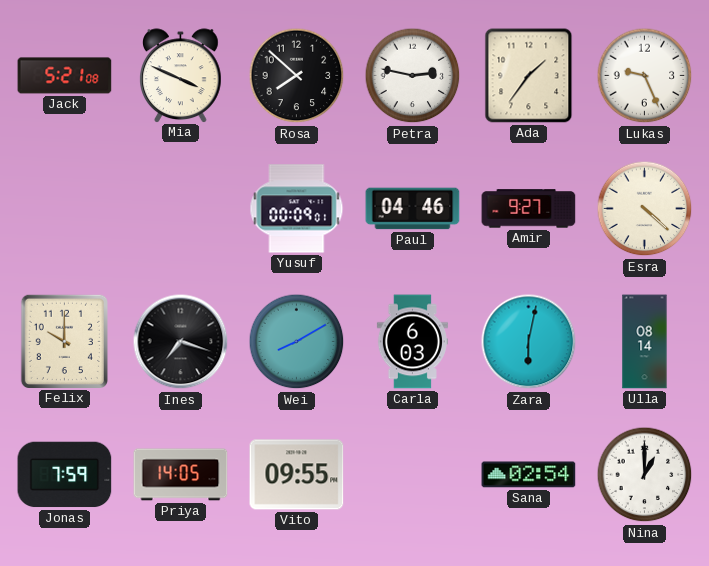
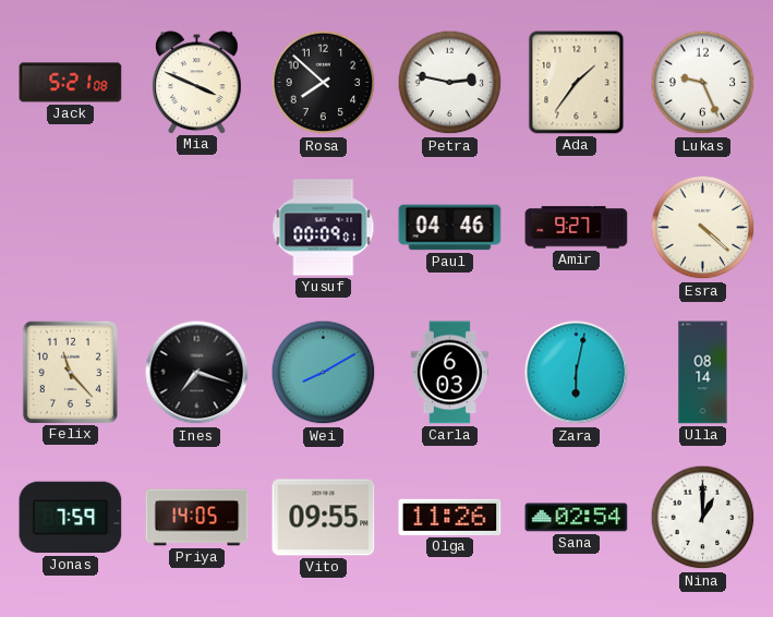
Felix: 10:00 -> 11:23
Olga: none -> 11:26
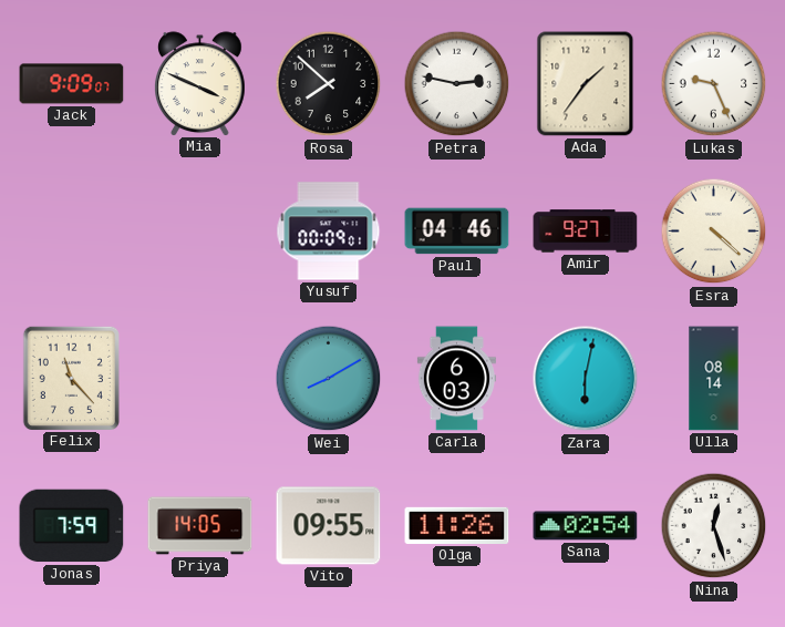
Jack: 5:21 -> 9:09
Ines: 7:18 -> none
Nina: 1:00 -> 12:27
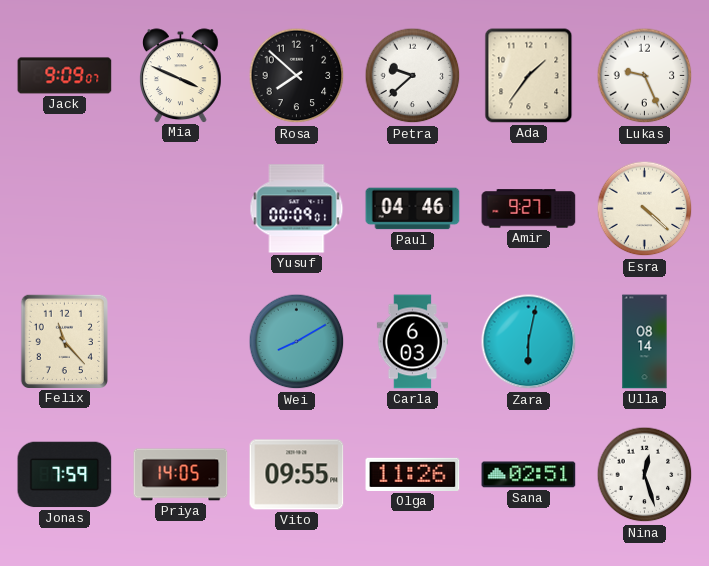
Petra: 2:47 -> 9:38
Sana: 02:54 -> 02:51
